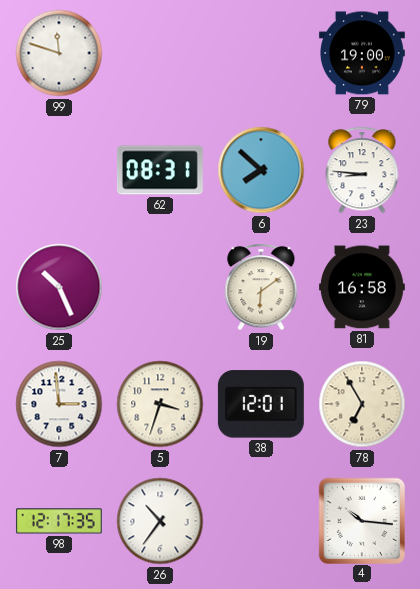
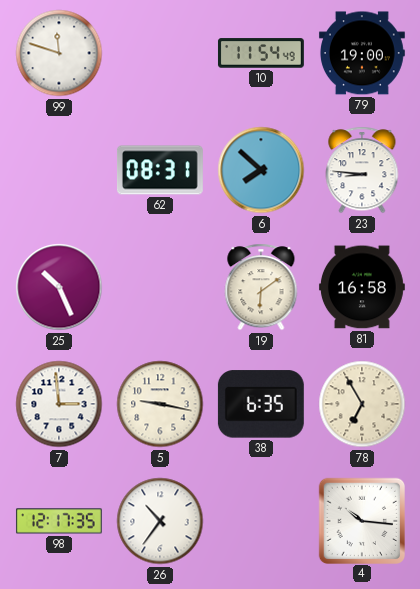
10: none -> 11:54
5: 3:33 -> 9:17
38: 12:01 -> 6:35
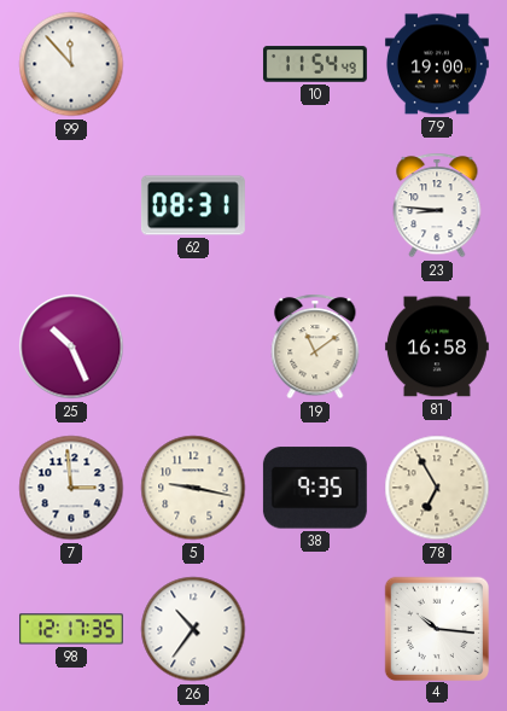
99: 11:48 -> 11:53
6: 7:52 -> none
19: 6:09 -> 11:09
38: 6:35 -> 9:35
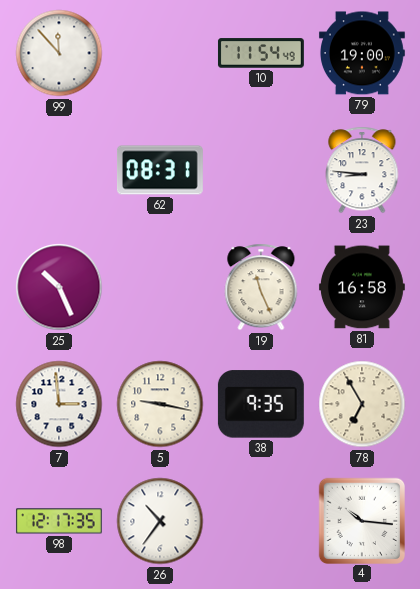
19: 11:09 -> 11:26
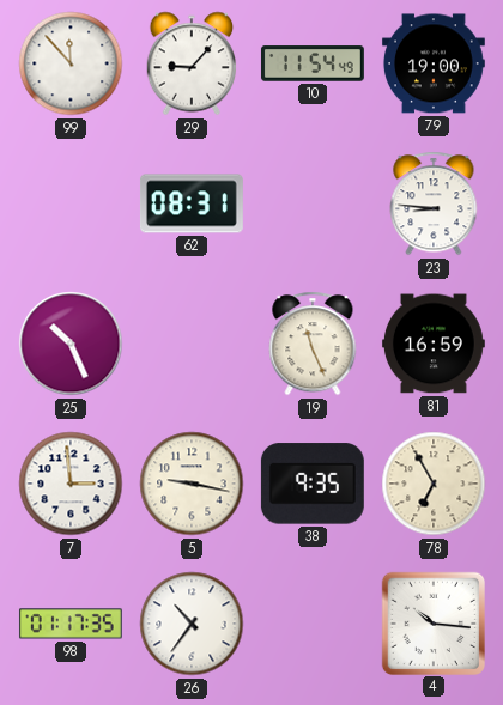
29: none -> 9:07
81: 16:58 -> 16:59
98: 12:17 -> 01:17
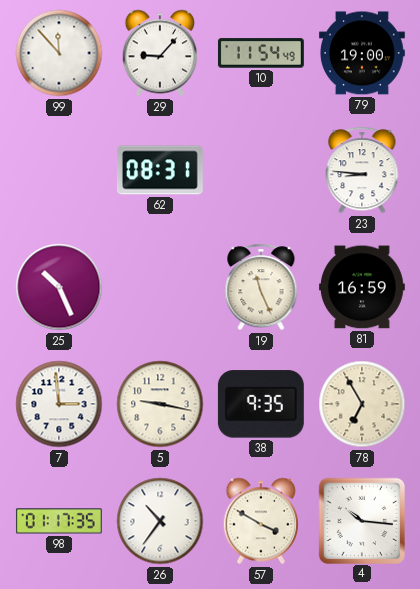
57: none -> 3:50
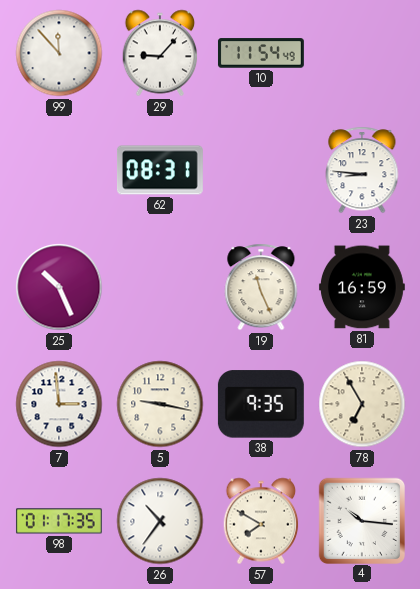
79: 19:00 -> none
57: 3:50 -> 7:50
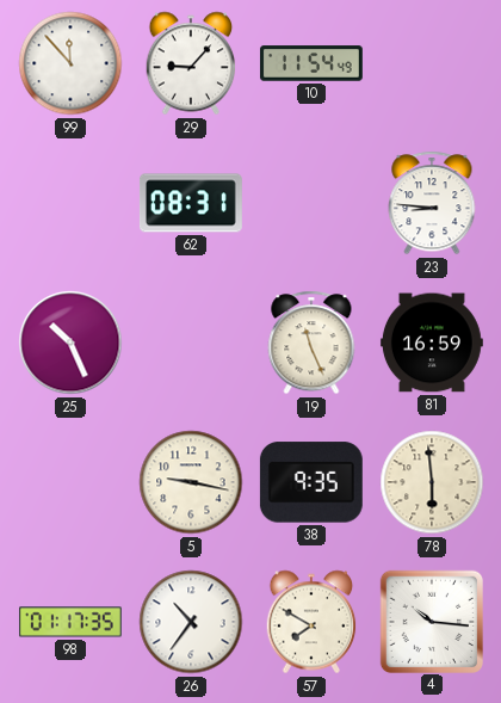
7: 2:59 -> none
78: 6:55 -> 5:59
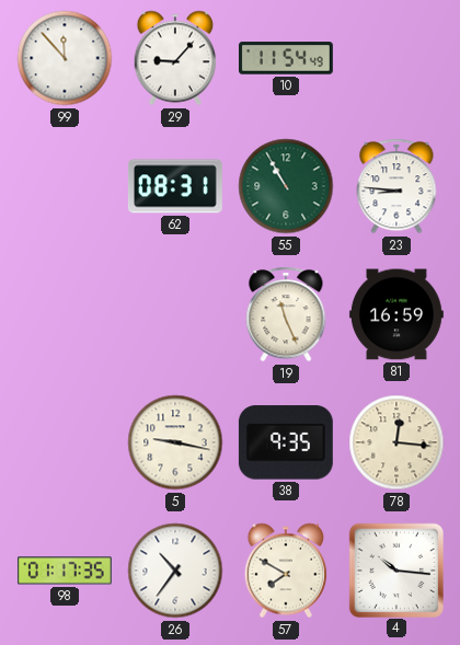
55: none -> 10:55
25: 10:26 -> none
78: 5:59 -> 12:16
